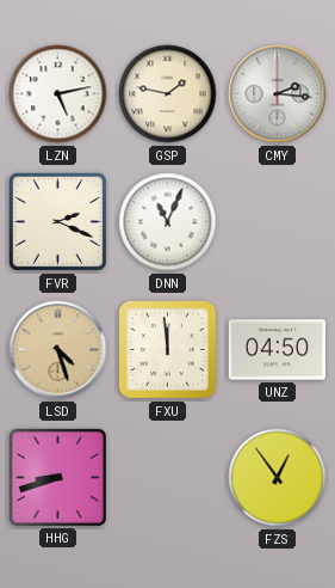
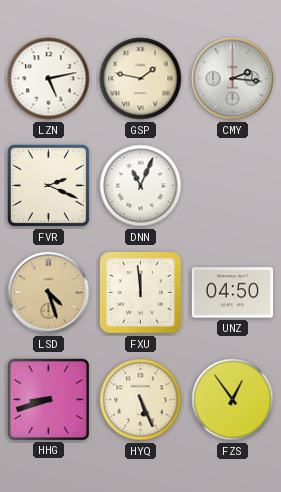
HYQ: none -> 5:26
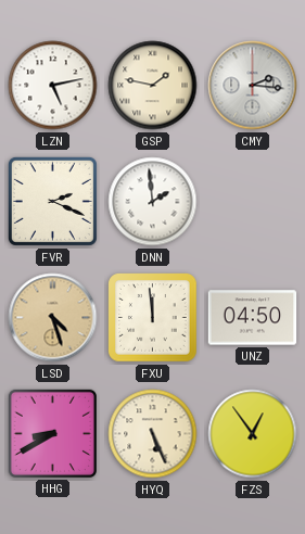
DNN: 11:04 -> 1:59
HHG: 8:42 -> 8:40
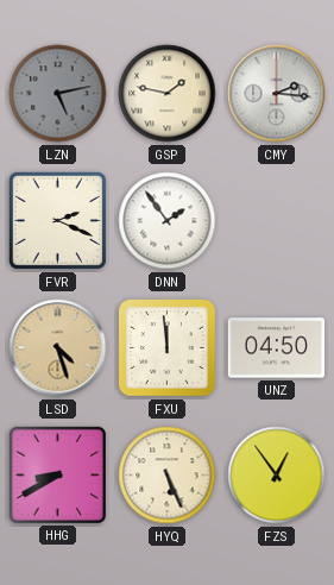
LZN dial: white -> grey
DNN: 1:59 -> 1:54
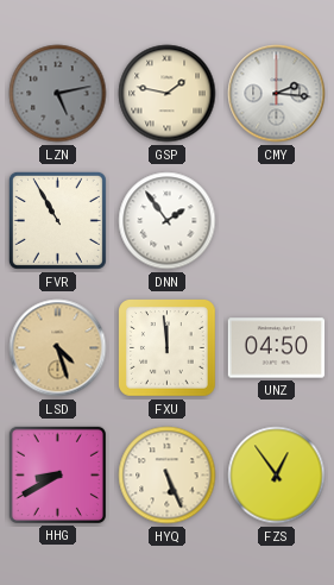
FVR: 2:19 -> 10:55
